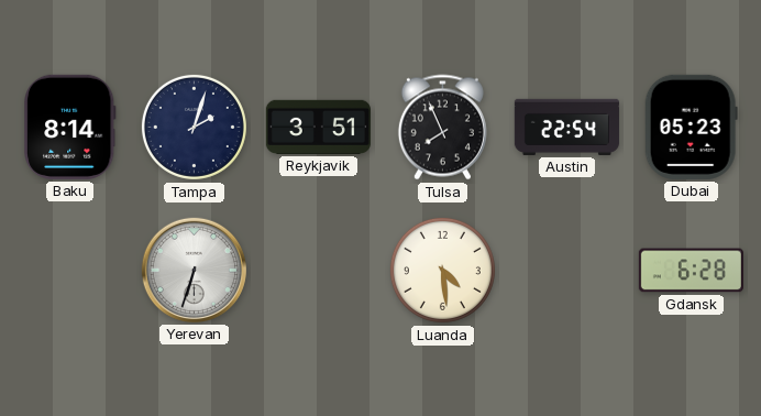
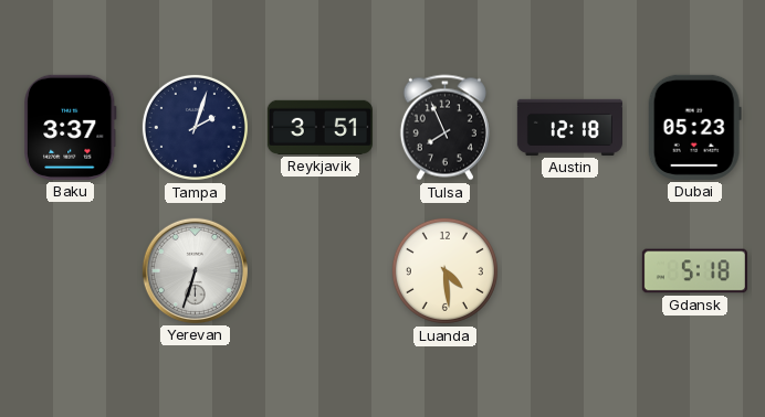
Baku: 8:14 -> 3:37
Austin: 22:54 -> 12:18
Gdansk: 6:28 -> 5:18
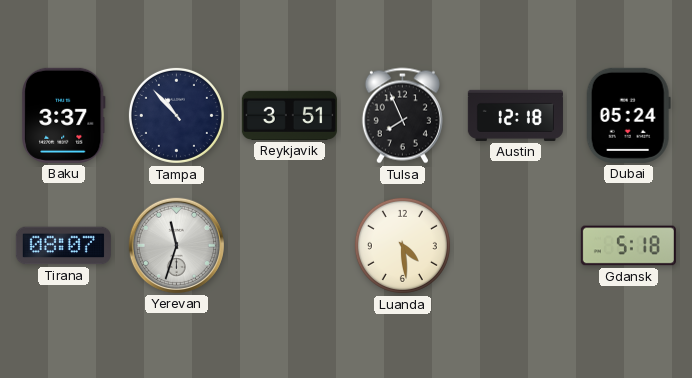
Tampa: 2:03 -> 10:53
Dubai: 05:23 -> 05:24
Tirana: none -> 08:07
Yerevan: 6:33 -> 11:33
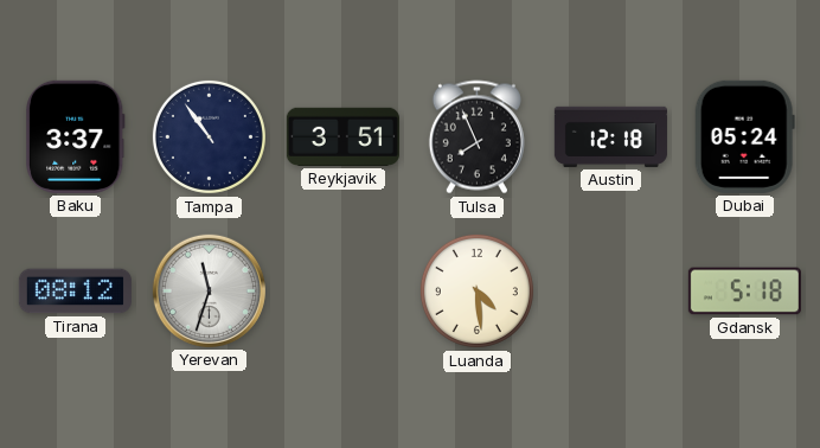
Tampa: 10:53 -> 10:54
Tirana: 08:07 -> 08:12
